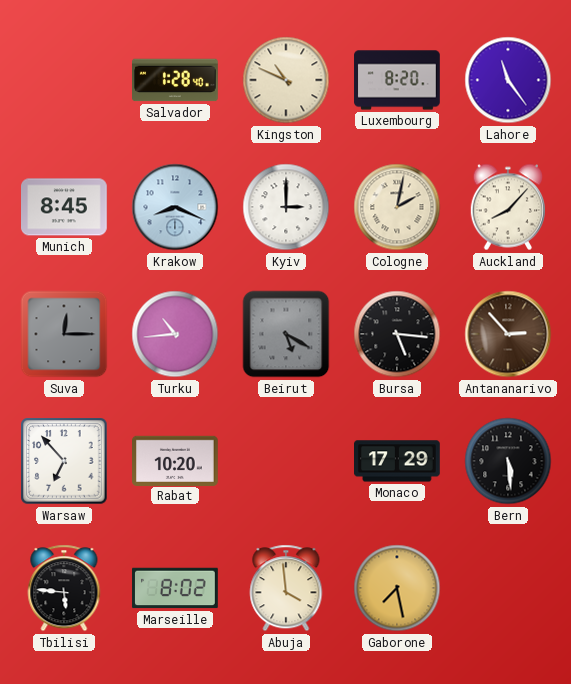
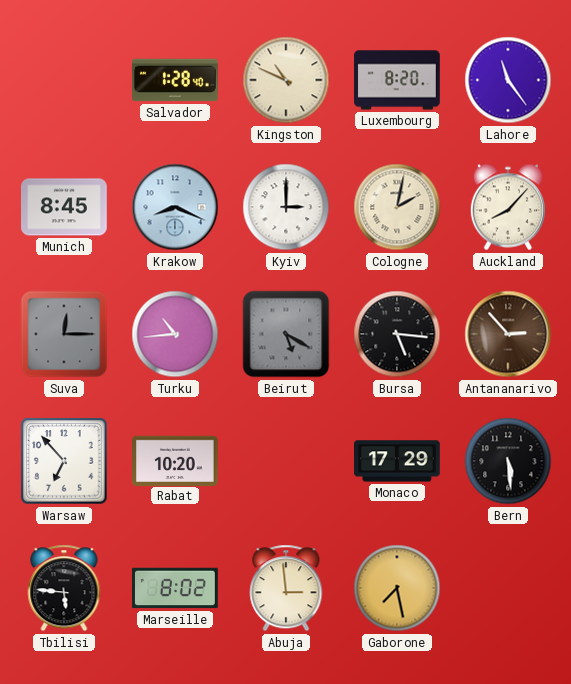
Abuja: 3:59 -> 2:59
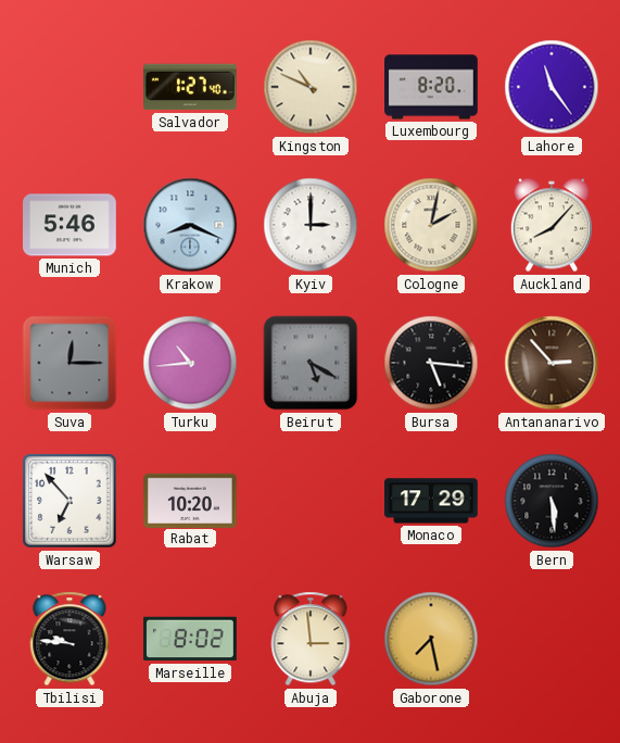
Salvador: 1:28 -> 1:27
Munich: 8:45 -> 5:46
Tbilisi: 5:46 -> 9:46
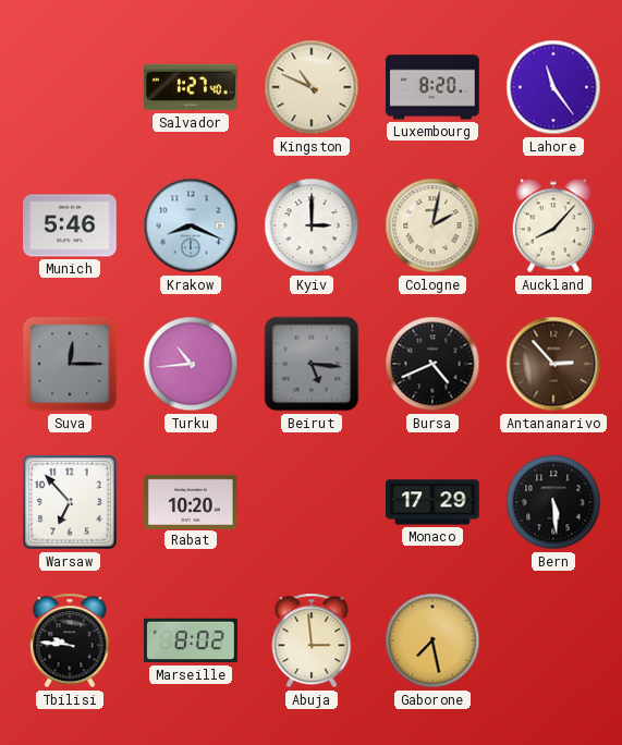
Beirut: 5:20 -> 5:16
Bursa: 5:16 -> 4:41
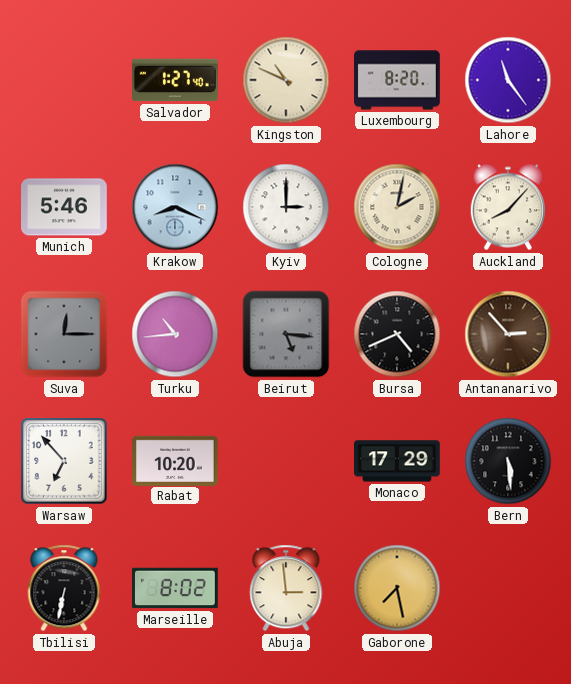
Tbilisi: 9:46 -> 6:32
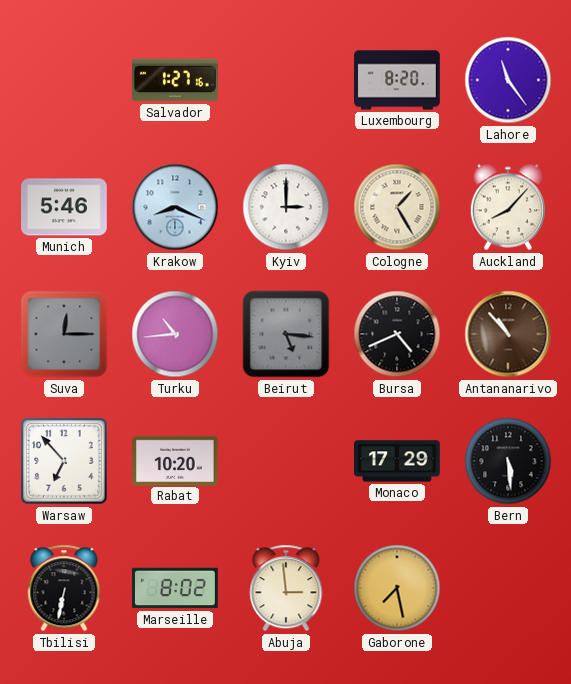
Salvador: 1:27:40 -> 1:27:16
Kingston: 10:49 -> none
Cologne: 2:02 -> 1:25
Antananarivo: 2:53 -> 10:53
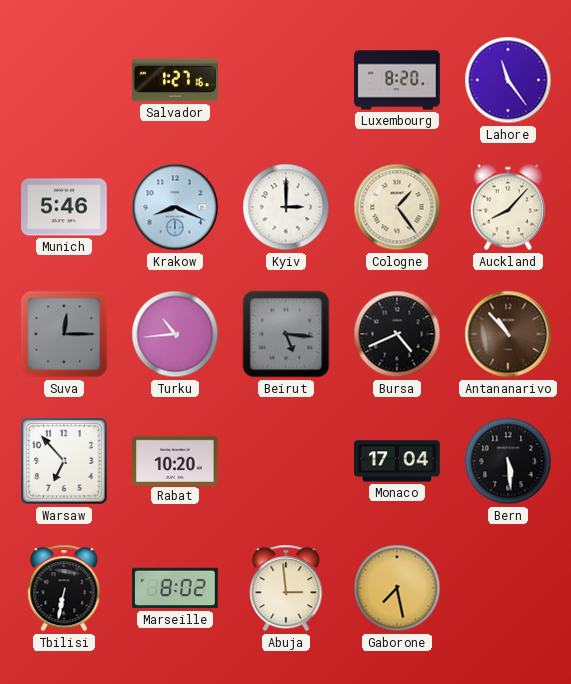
Cologne: 1:25 -> 1:24
Monaco: 17:29 -> 17:04
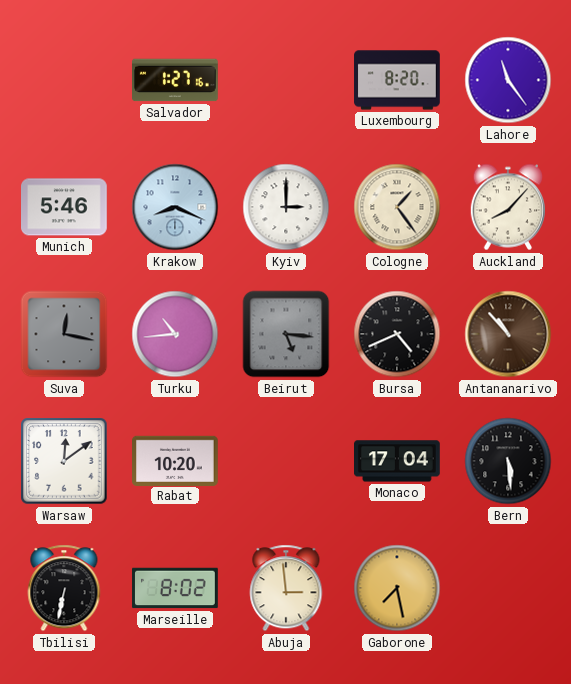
Suva: 12:15 -> 12:17
Warsaw: 6:53 -> 12:09
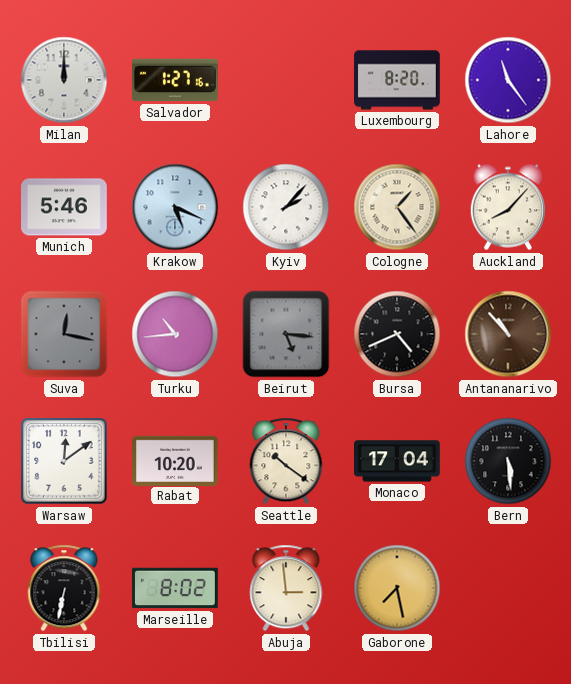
Milan: none -> 12:00
Krakow: 8:19 -> 5:19
Kyiv: 3:00 -> 2:07
Seattle: none -> 10:21
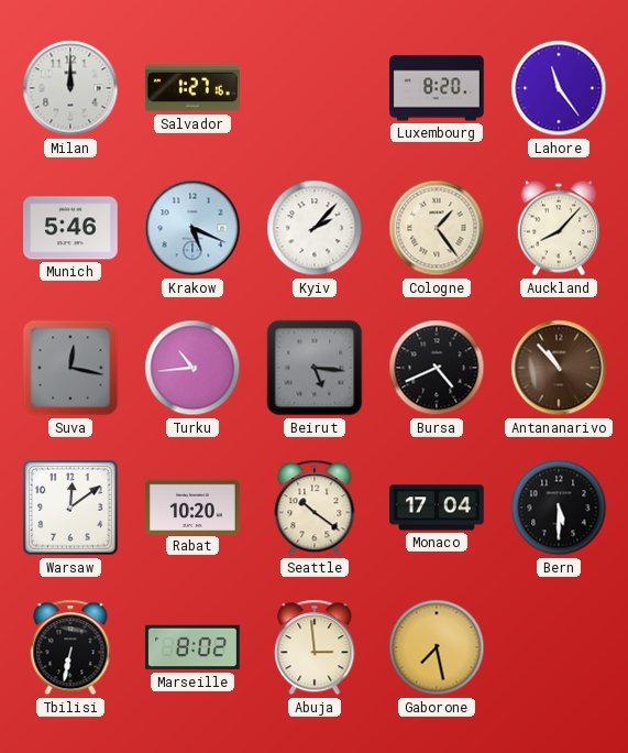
Bern: 5:29 -> 5:30
